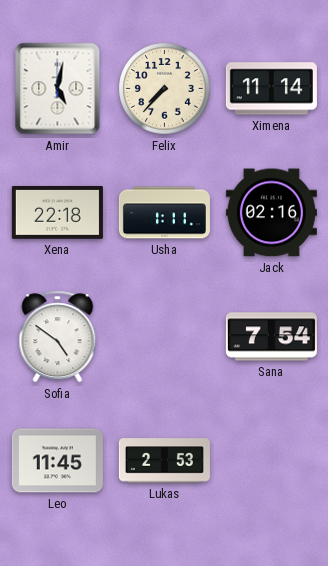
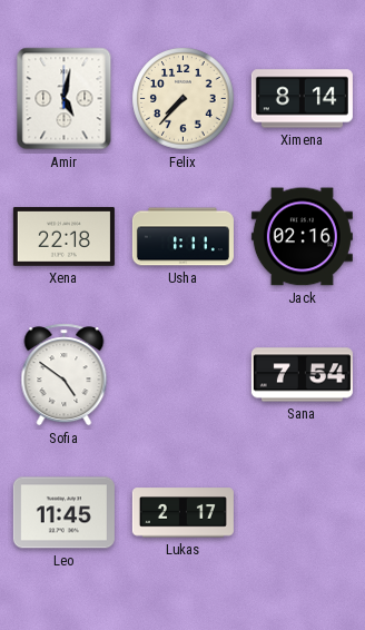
Ximena: 11:14 -> 8:14
Lukas: 2:53 -> 2:17
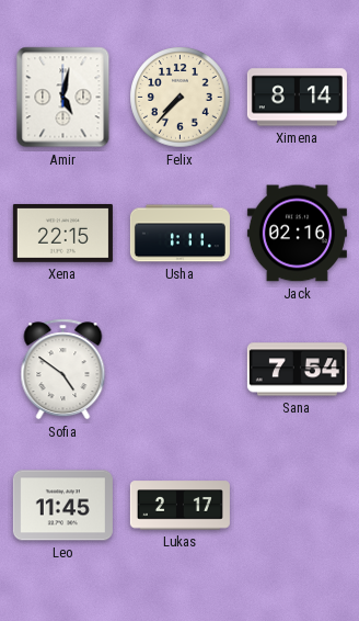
Xena: 22:18 -> 22:15
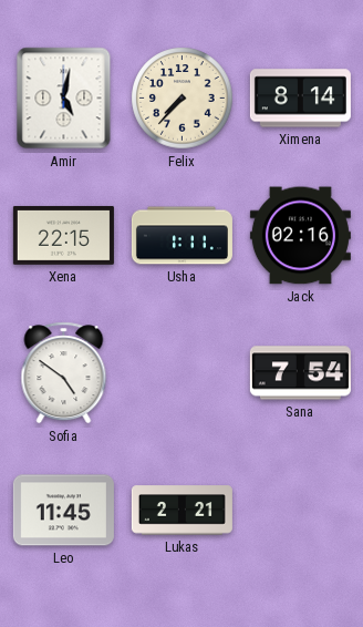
Lukas: 2:17 -> 2:21
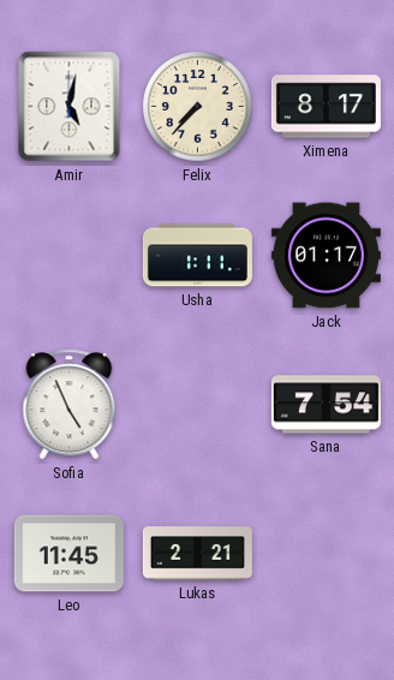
Ximena: 8:14 -> 8:17
Xena: 22:15 -> none
Jack: 02:16 -> 01:17
Sofia: 4:51 -> 4:56
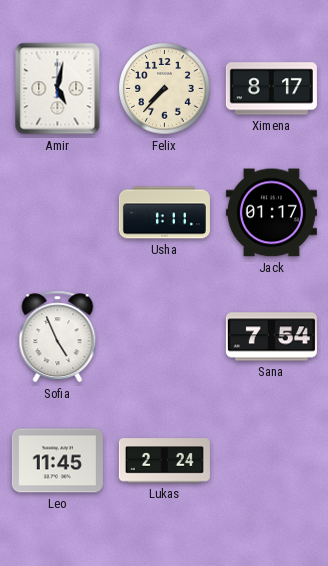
Lukas: 2:21 -> 2:24
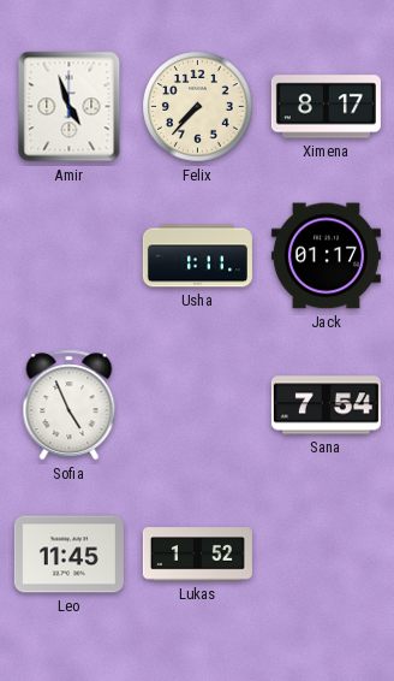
Amir: 5:02 -> 4:57
Lukas: 2:24 -> 1:52
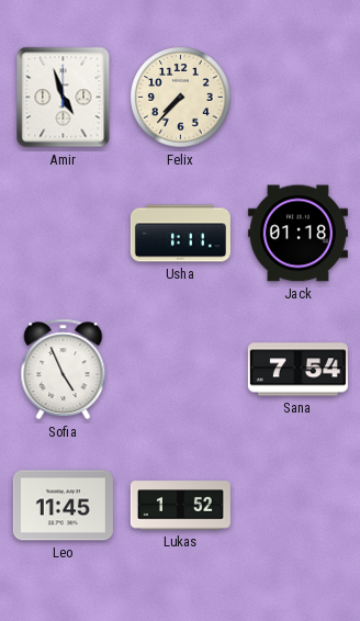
Ximena: 8:17 -> none
Jack: 01:17 -> 01:18
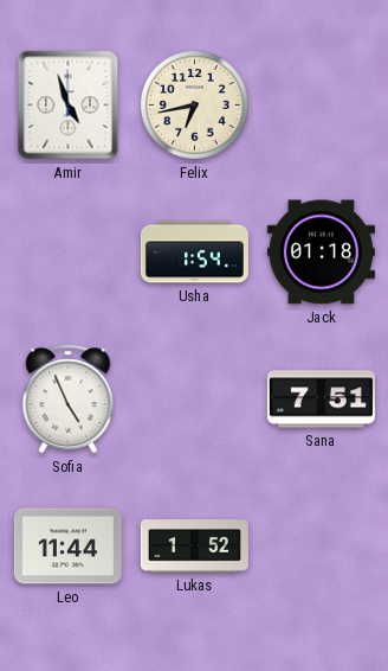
Felix: 7:37 -> 6:43
Usha: 1:11 -> 1:54
Sana: 7:54 -> 7:51
Leo: 11:45 -> 11:44
